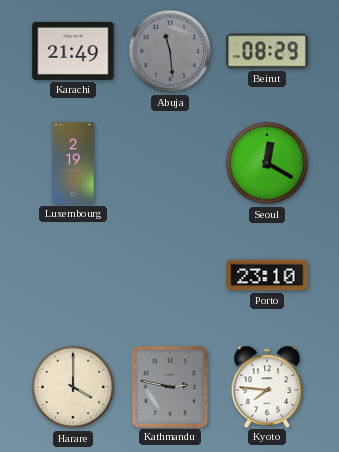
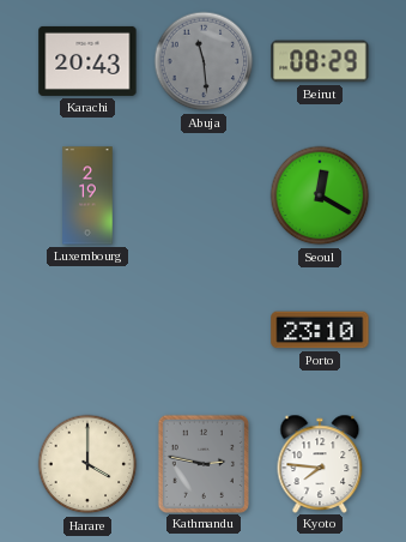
Karachi: 21:49 -> 20:43
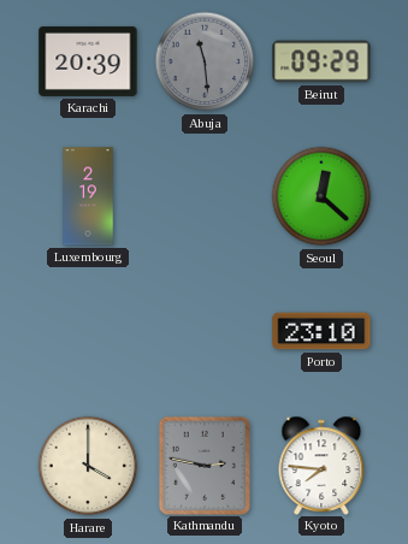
Karachi: 20:43 -> 20:39
Beirut: 08:29 -> 09:29
Seoul: 12:20 -> 12:22
